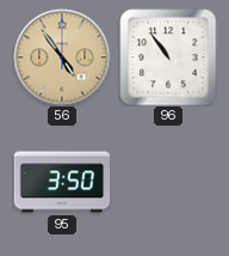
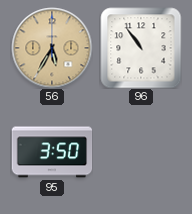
56: 4:54 -> 5:35
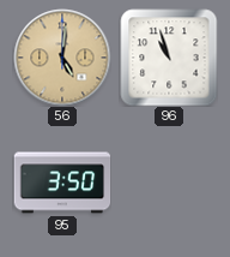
56: 5:35 -> 5:01
96: 10:54 -> 10:57
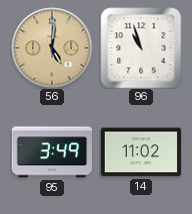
95: 3:50 -> 3:49
14: none -> 11:02
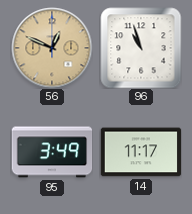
56: 5:01 -> 12:49
14: 11:02 -> 11:17
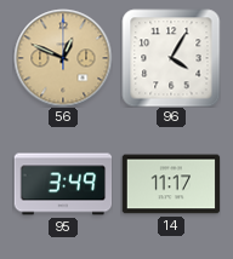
96: 10:57 -> 4:05
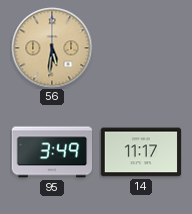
56: 12:49 -> 5:31
96: 4:05 -> none
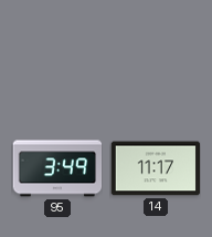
56: 5:31 -> none
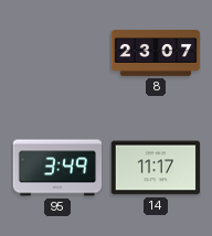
8: none -> 23:07
